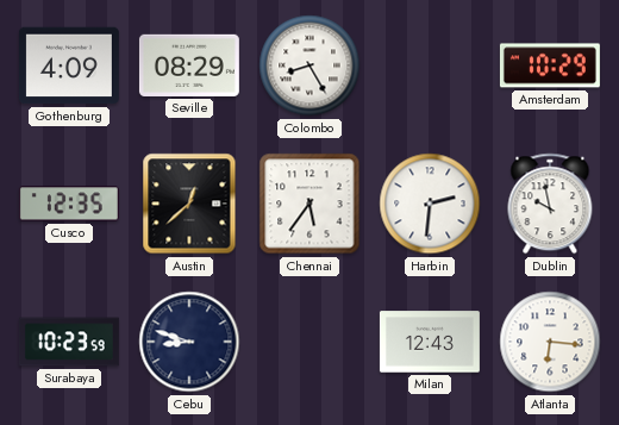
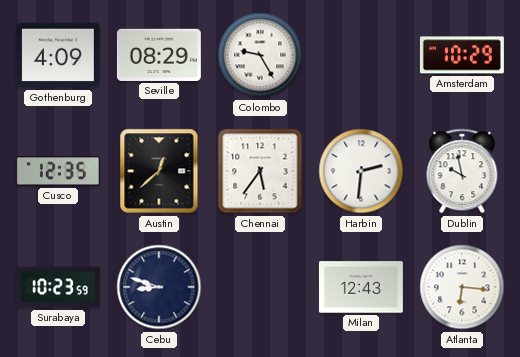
Colombo: 8:25 -> 9:25
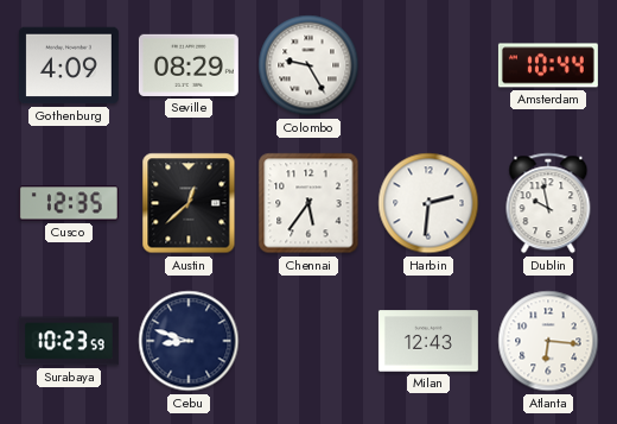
Amsterdam: 10:29 -> 10:44
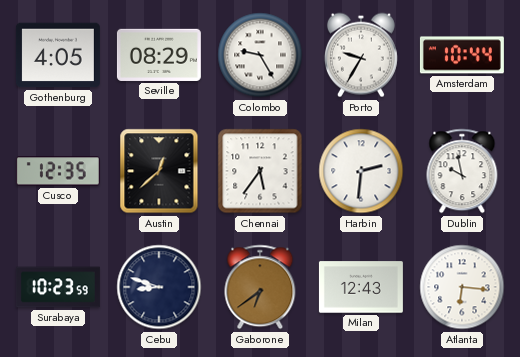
Gothenburg: 4:09 -> 4:05
Porto: none -> 9:35
Gaborone: none -> 6:39
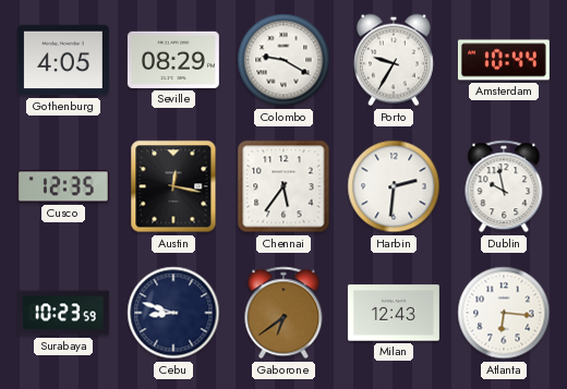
Colombo: 9:25 -> 9:20
Austin: 12:38 -> 12:17
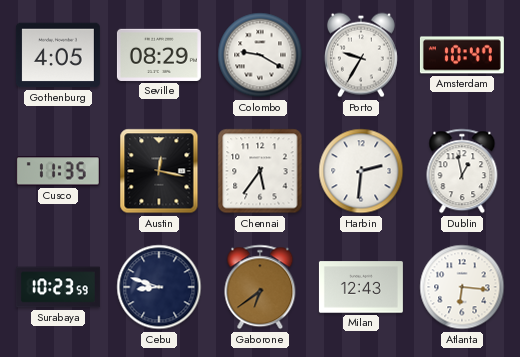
Amsterdam: 10:44 -> 10:47
Cusco: 12:35 -> 11:35
Dublin: 9:58 -> 12:58
